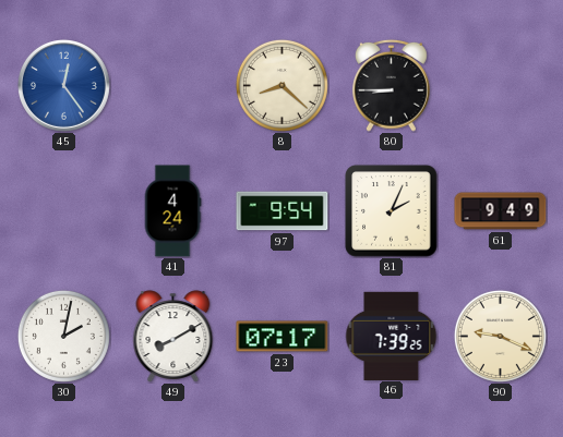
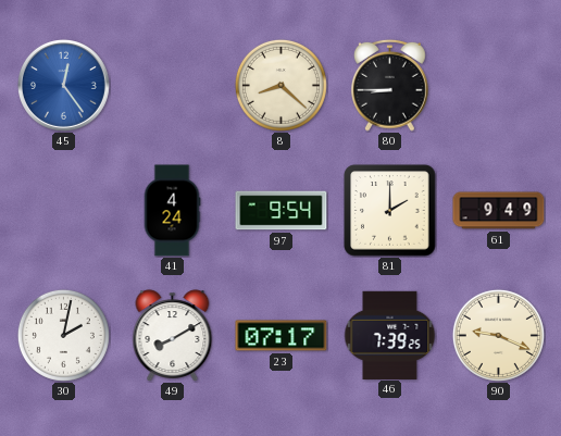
81: 2:04 -> 2:00
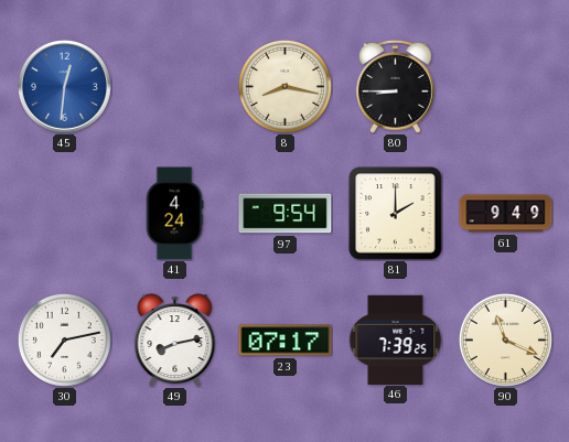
45: 12:24 -> 12:31
8: 8:22 -> 8:17
30: 2:02 -> 7:13
49: 8:10 -> 8:13
90: 9:19 -> 11:19
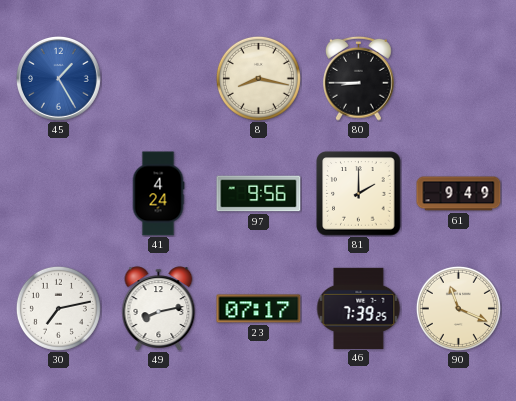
45: 12:31 -> 1:25
97: 9:54 -> 9:56
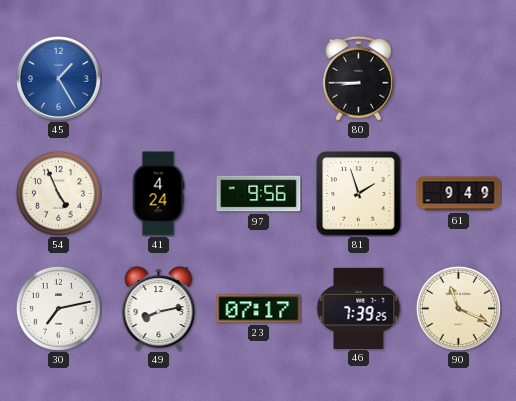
8: 8:17 -> none
54: none -> 4:56
81: 2:00 -> 1:57
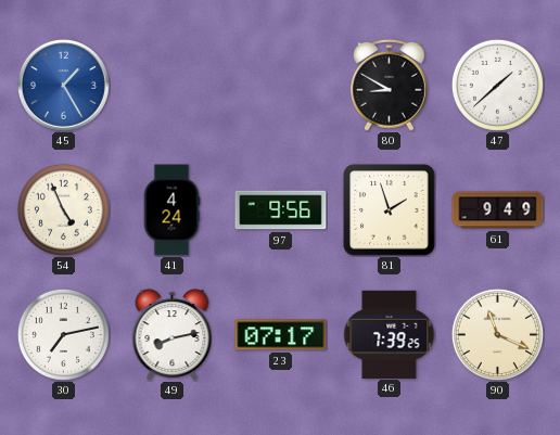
80: 8:45 -> 8:50
47: none -> 1:38
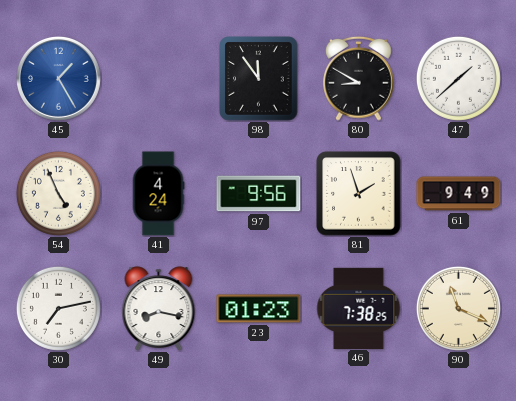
98: none -> 11:54
49: 8:13 -> 8:17
23: 07:17 -> 01:23
46: 7:39 -> 7:38
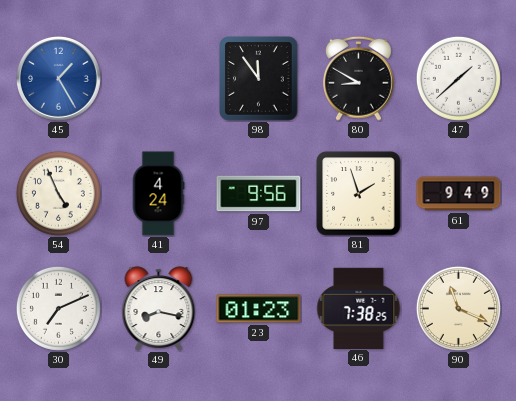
30: 7:13 -> 7:11
